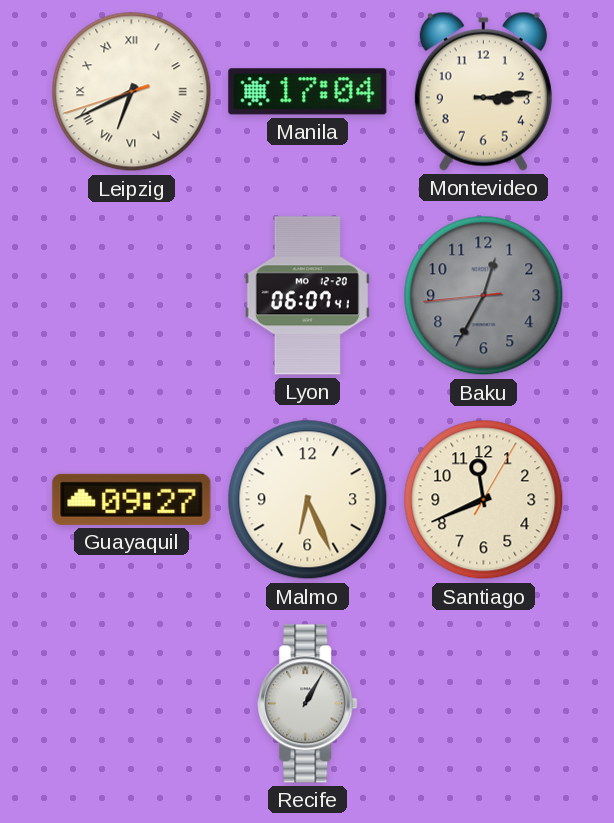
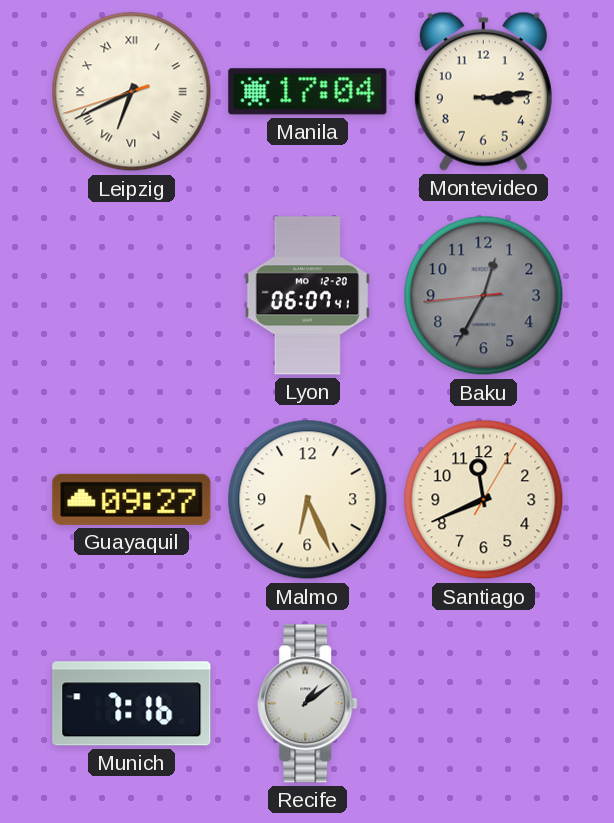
Munich: none -> 7:16
Recife: 1:05 -> 1:09
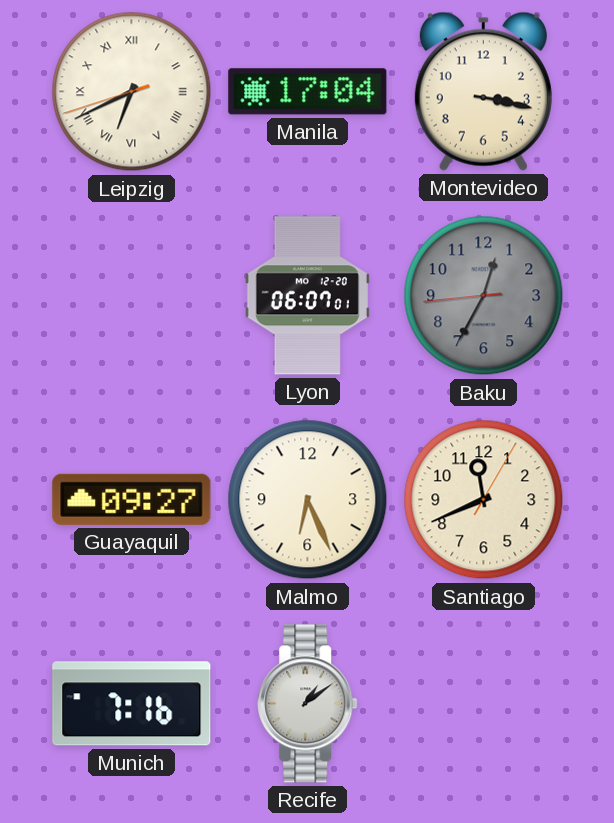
Montevideo: 3:14 -> 3:17
Lyon: 06:07:41 -> 06:07:01
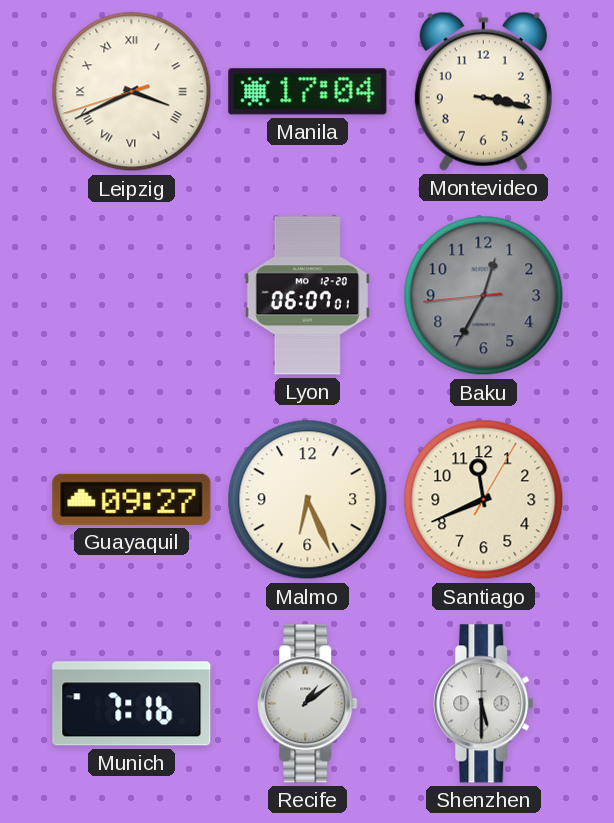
Leipzig: 6:40 -> 3:40
Shenzhen: none -> 5:30
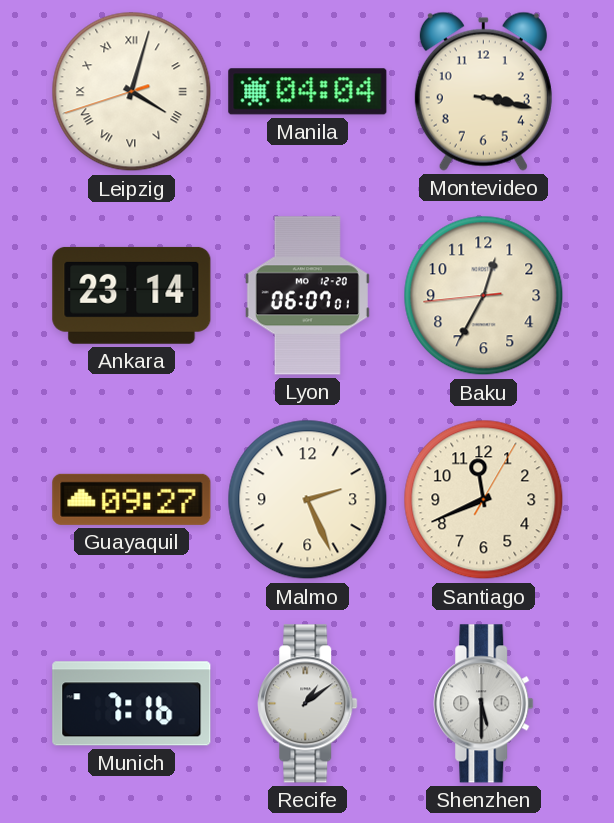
Leipzig: 3:40 -> 4:02
Manila: 17:04 -> 04:04
Ankara: none -> 23:14
Baku dial: grey -> cream
Malmo: 6:26 -> 2:26
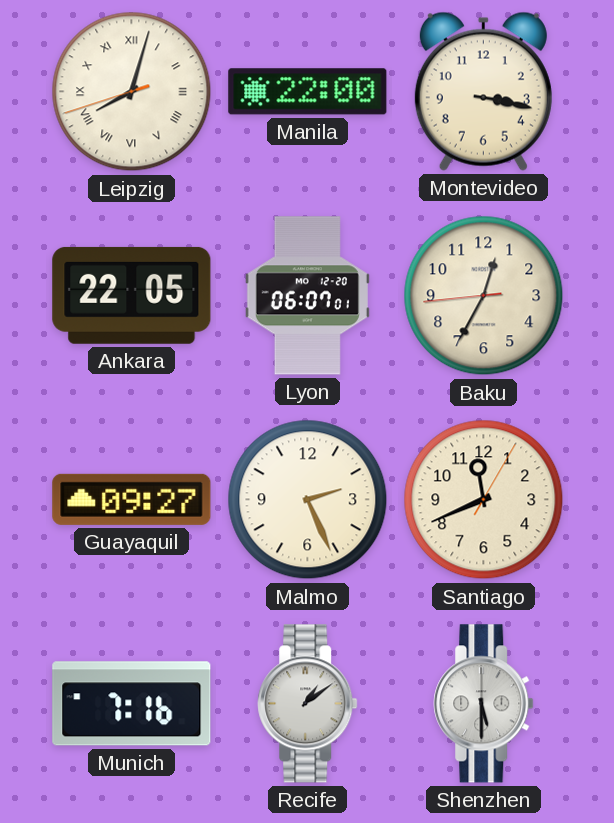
Leipzig: 4:02 -> 8:02
Manila: 04:04 -> 22:00
Ankara: 23:14 -> 22:05
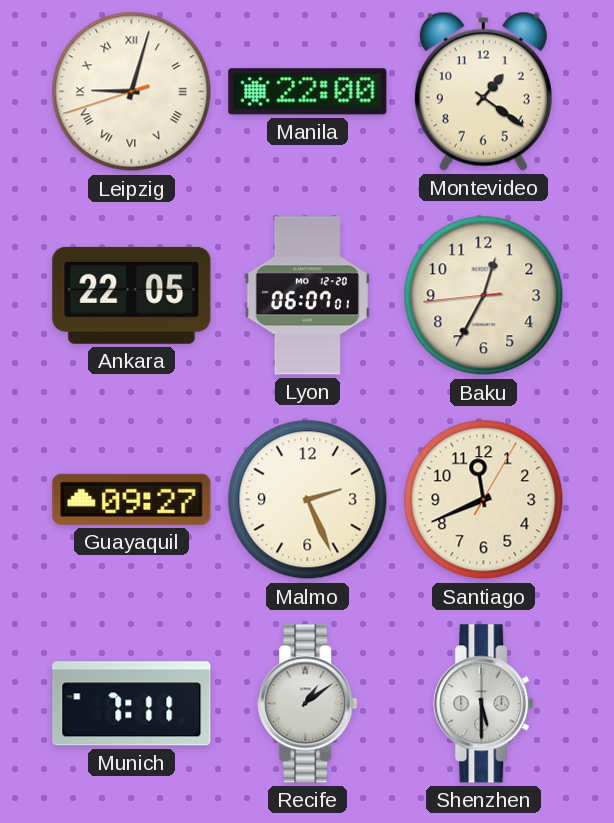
Leipzig: 8:02 -> 9:02
Montevideo: 3:17 -> 1:21
Munich: 7:16 -> 7:11
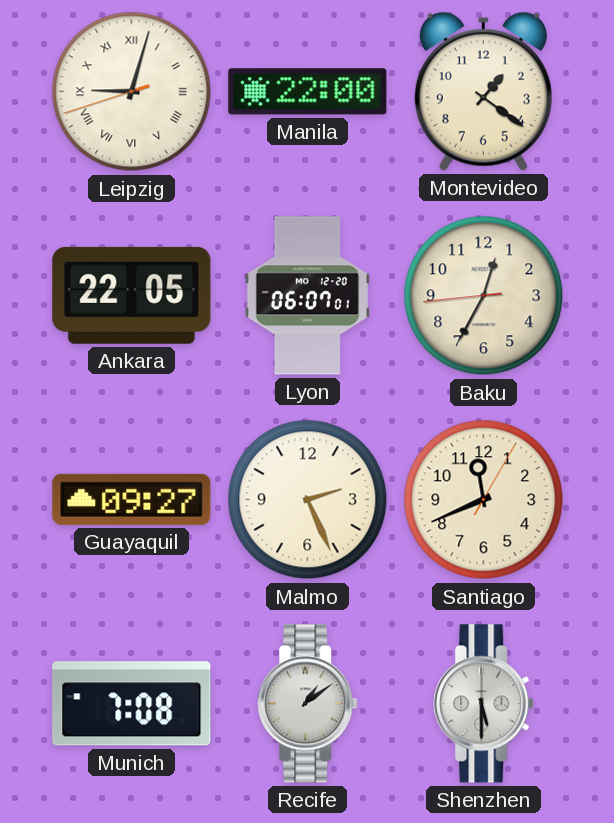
Munich: 7:11 -> 7:08
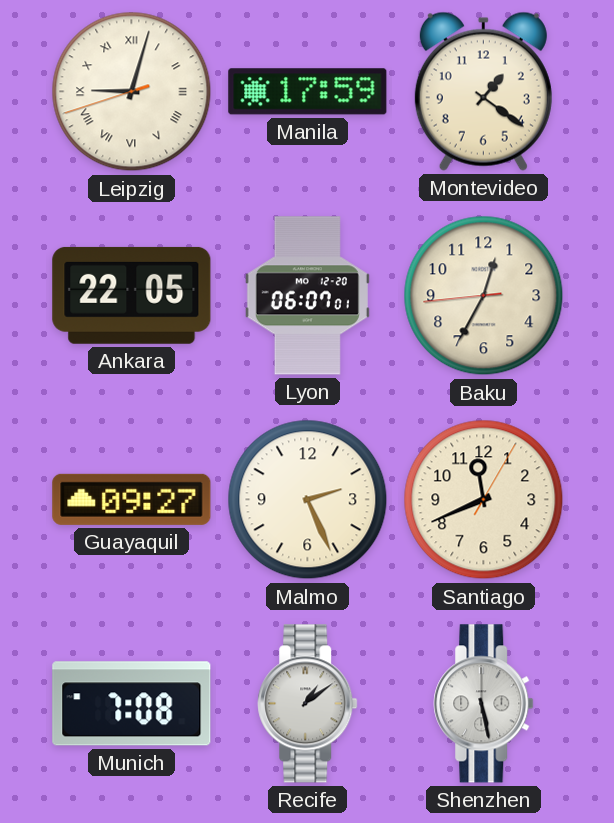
Manila: 22:00 -> 17:59
Shenzhen: 5:30 -> 5:28
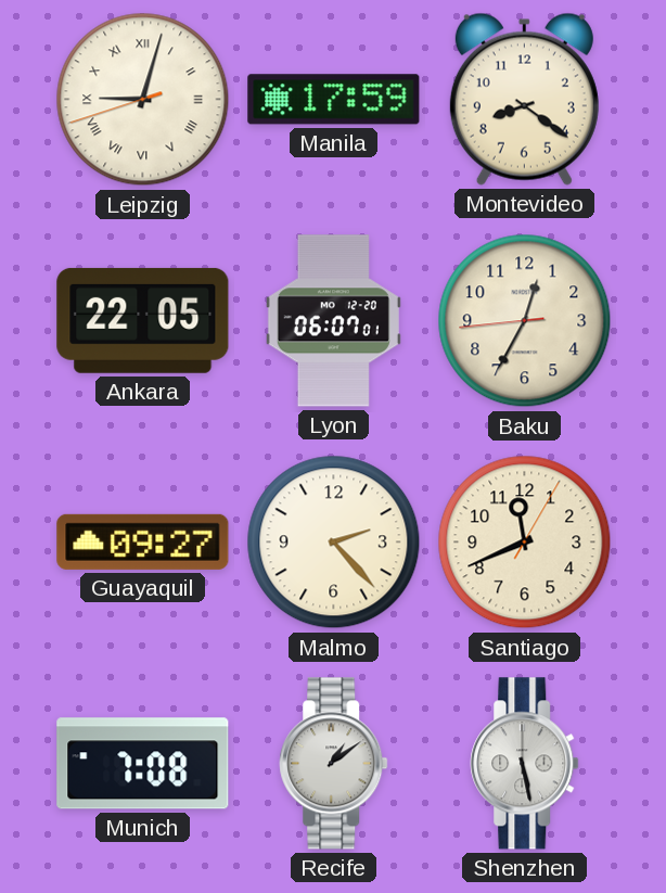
Montevideo: 1:21 -> 8:21
Malmo: 2:26 -> 2:23
